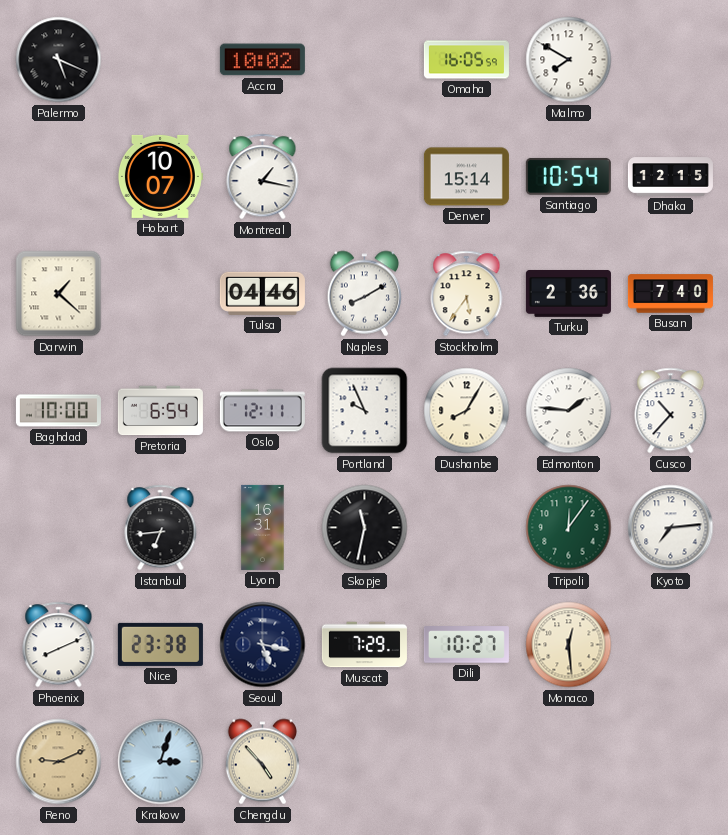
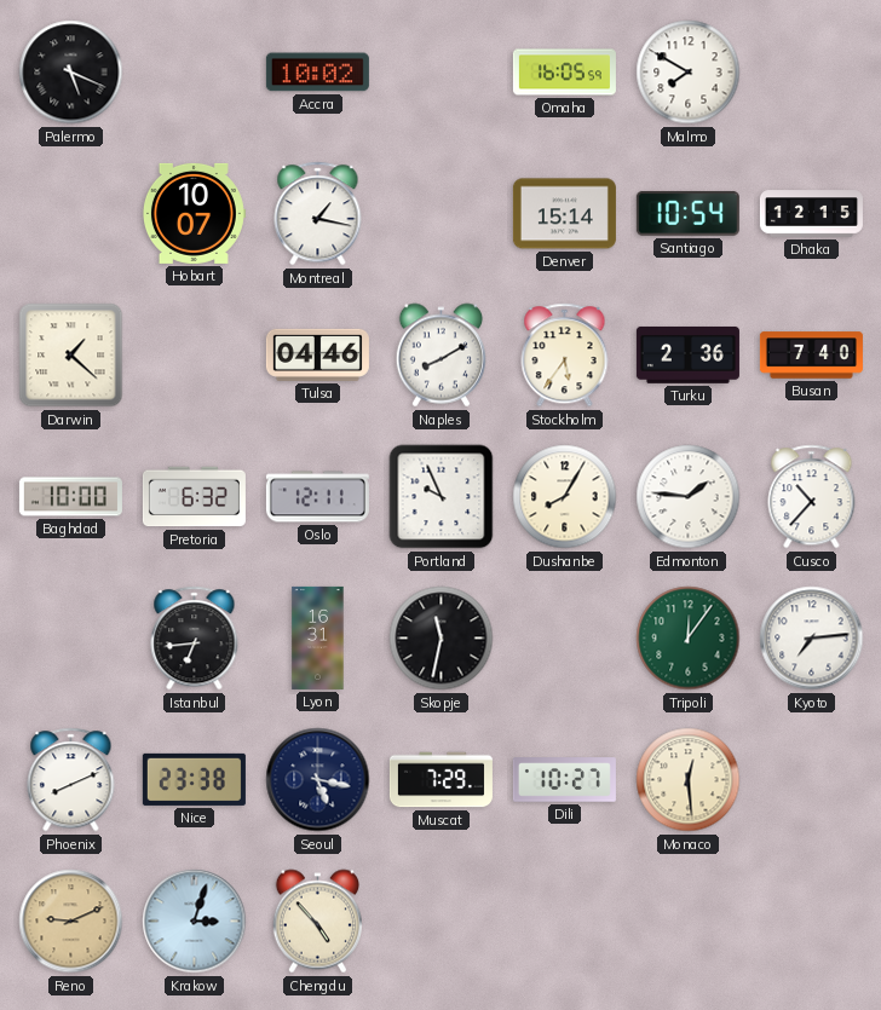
Pretoria: 6:54 -> 6:32
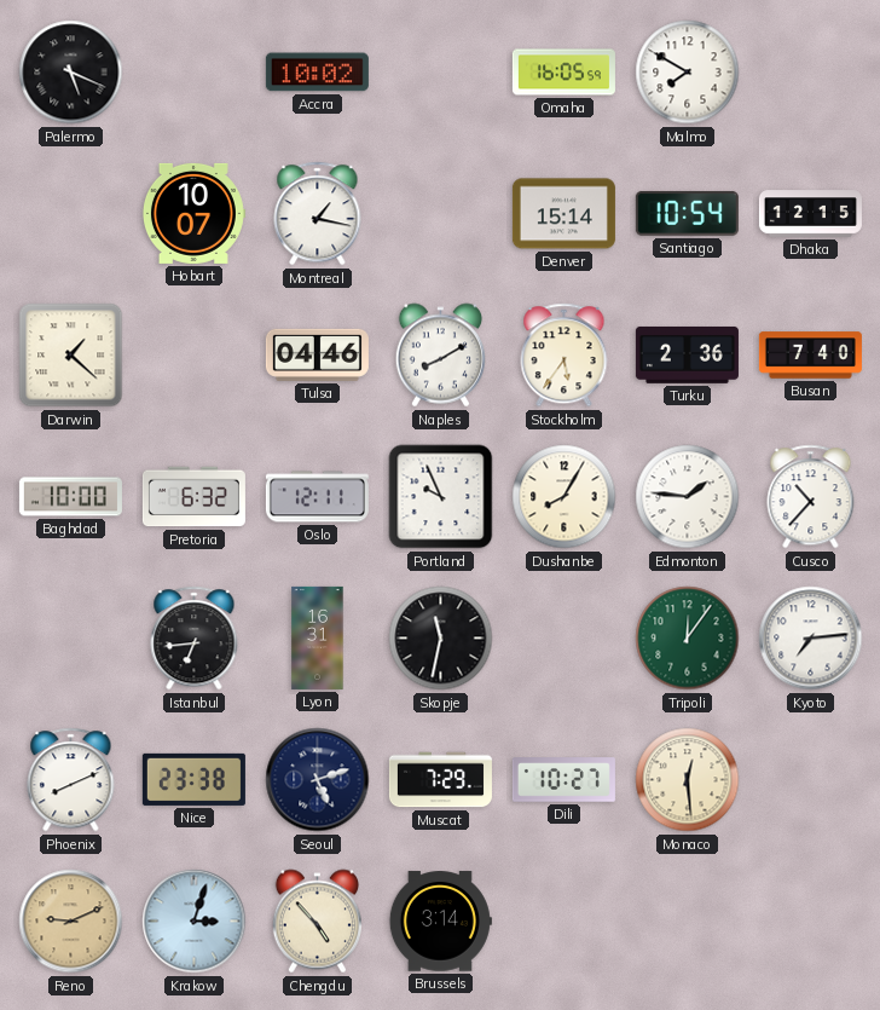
Seoul: 5:17 -> 5:12
Brussels: none -> 3:14
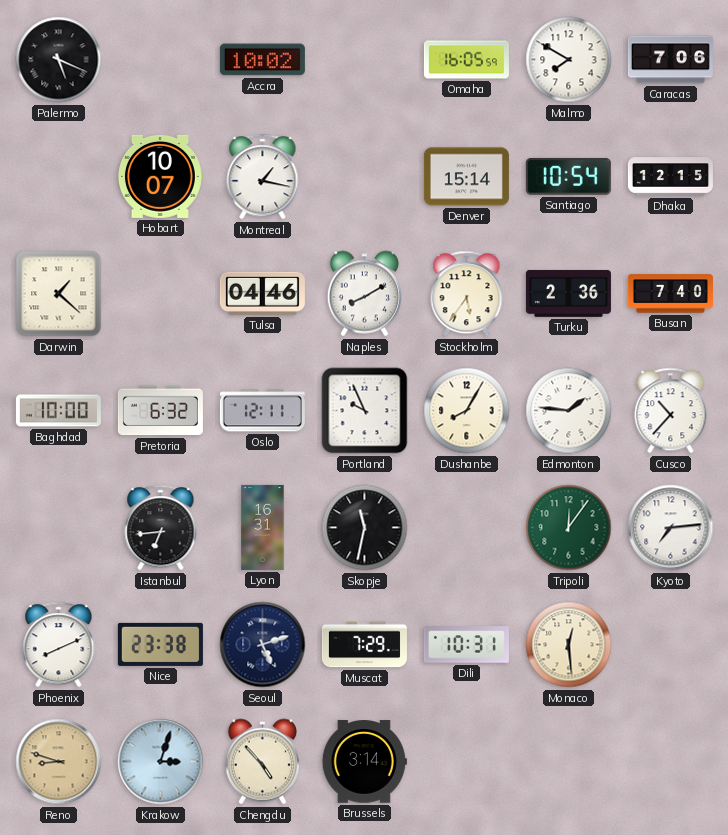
Caracas: none -> 7:06
Dili: 10:27 -> 10:31
Reno: 9:11 -> 8:48
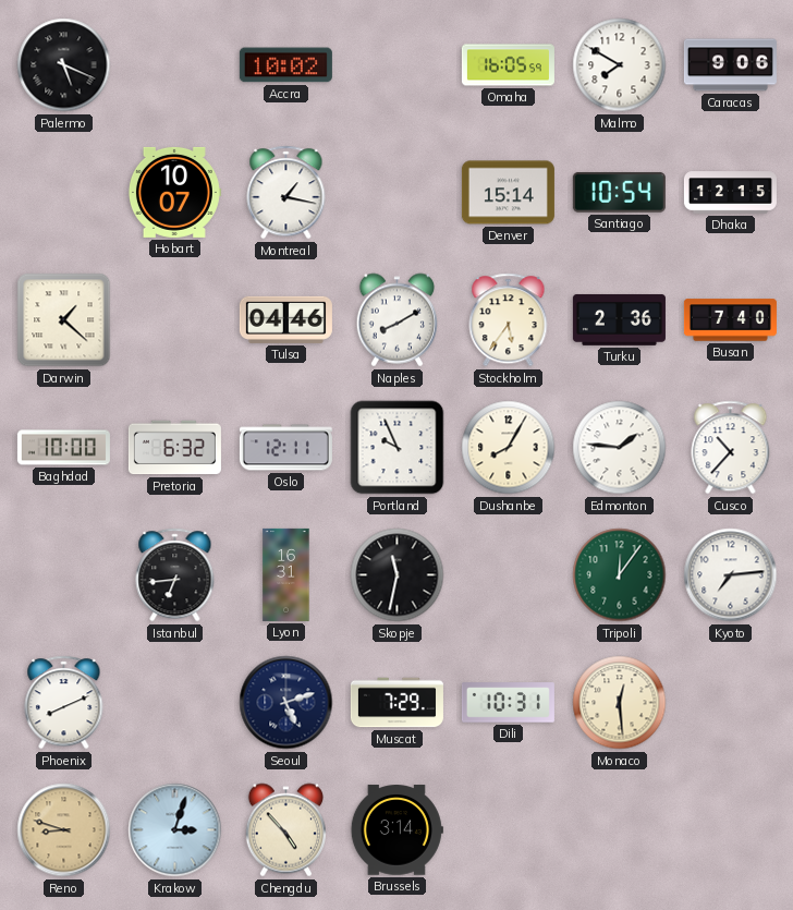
Caracas: 7:06 -> 9:06
Nice: 23:38 -> none
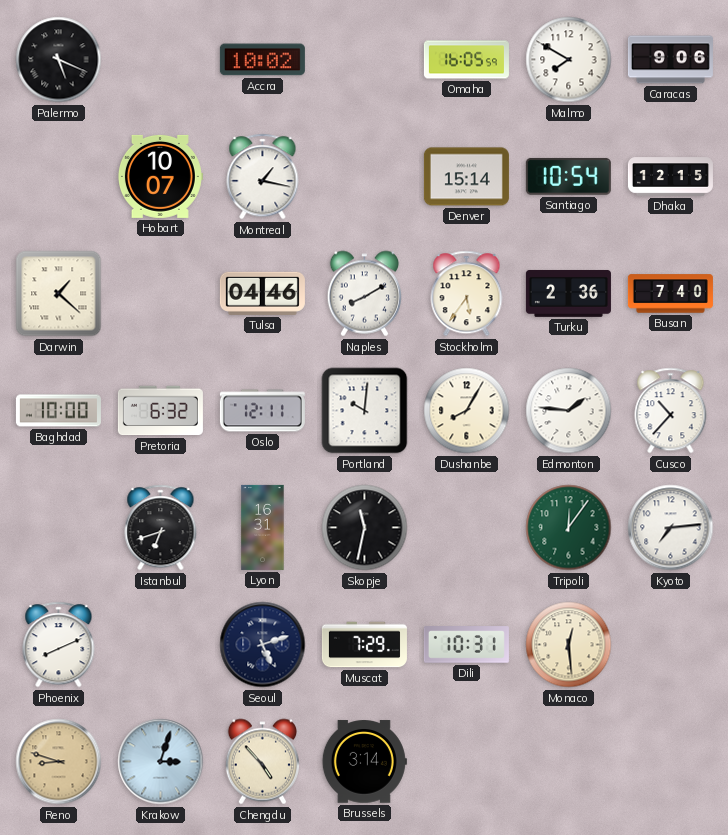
Portland: 9:56 -> 10:01
Istanbul: 6:44 -> 6:42
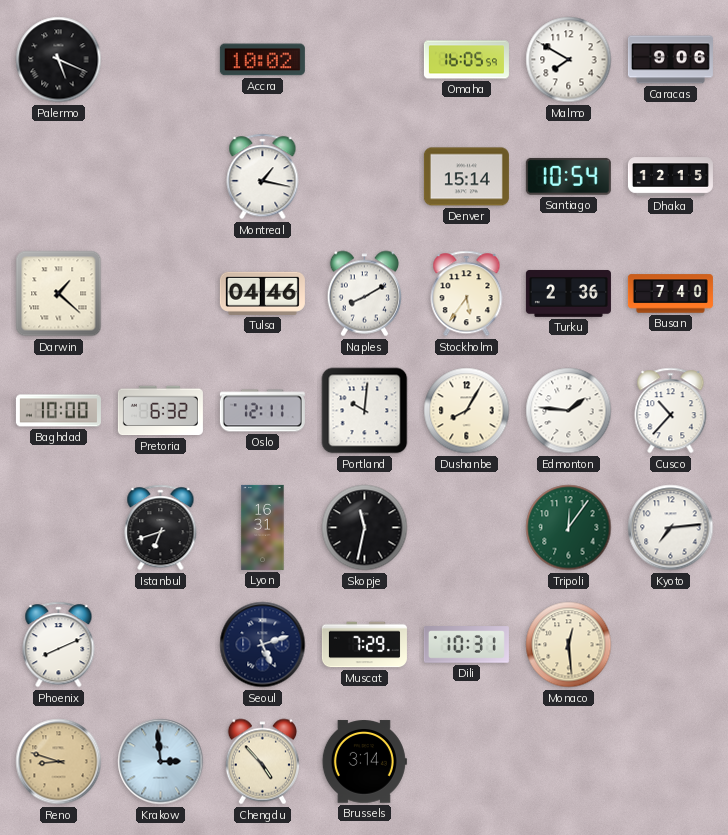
Hobart: 10:07 -> none
Krakow: 3:03 -> 2:59
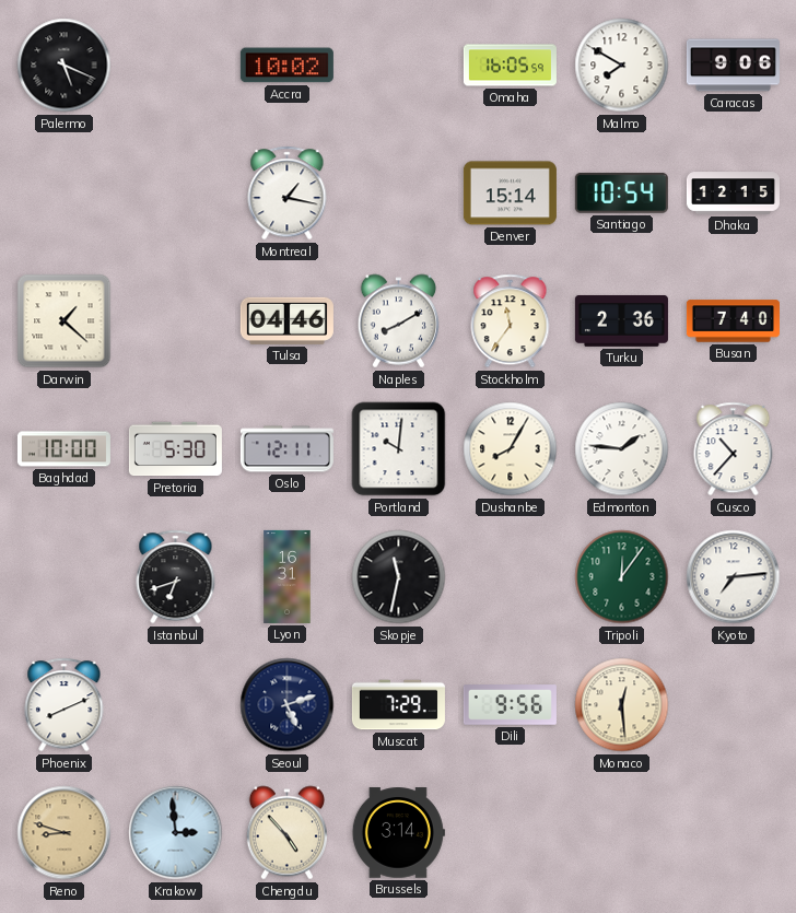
Stockholm: 5:36 -> 11:36
Pretoria: 6:32 -> 5:30
Dili: 10:31 -> 9:56
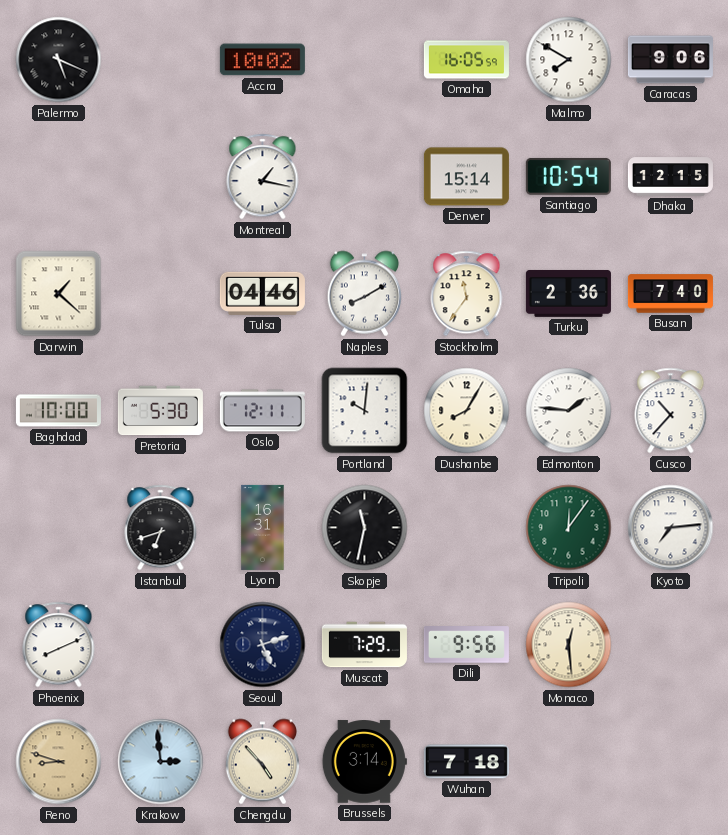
Wuhan: none -> 7:18
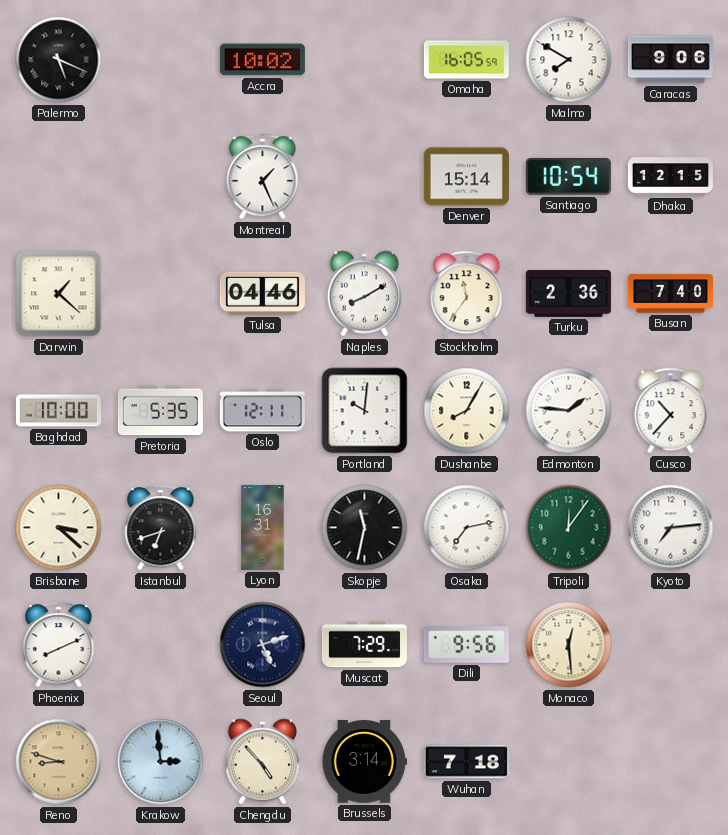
Montreal: 1:17 -> 1:26
Pretoria: 5:30 -> 5:35
Brisbane: none -> 3:22
Osaka: none -> 7:13
